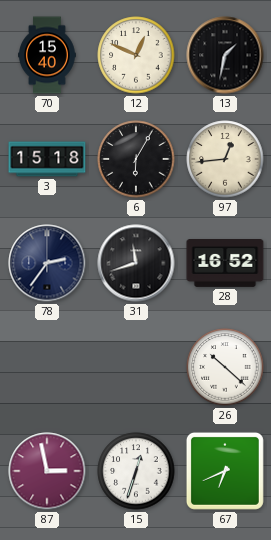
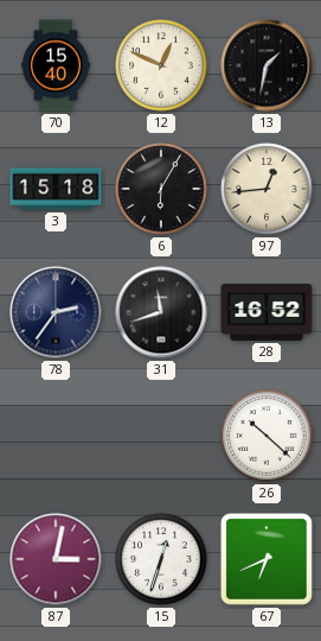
87: 2:58 -> 3:02
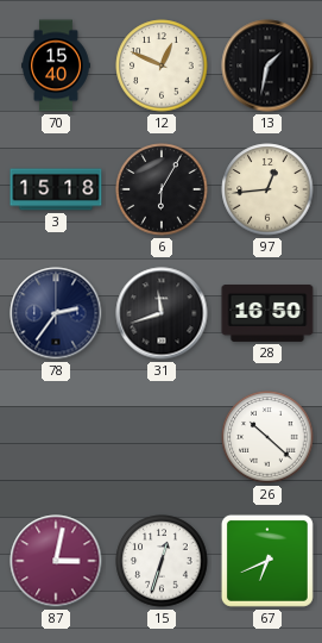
28: 16:52 -> 16:50
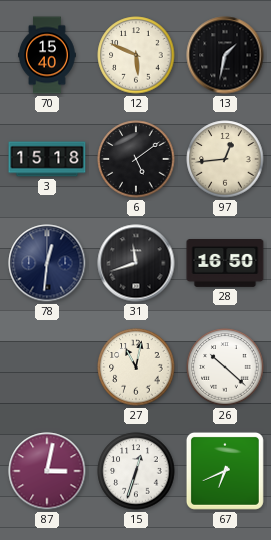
12: 12:49 -> 5:49
6: 6:05 -> 5:09
78: 2:36 -> 12:31
27: none -> 11:02
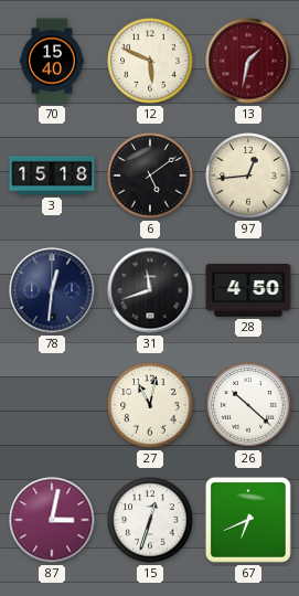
13 dial: black -> burgundy
28: 16:50 -> 4:50
